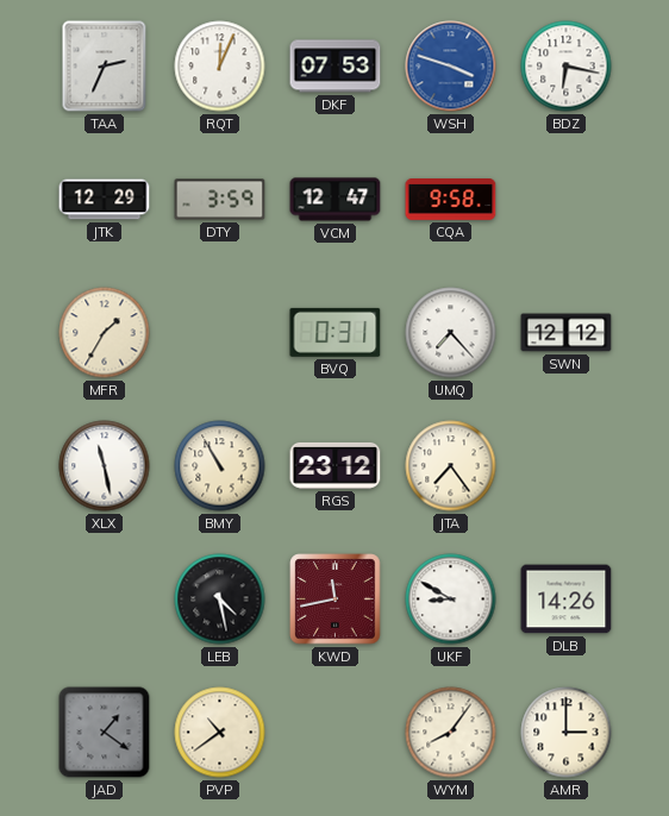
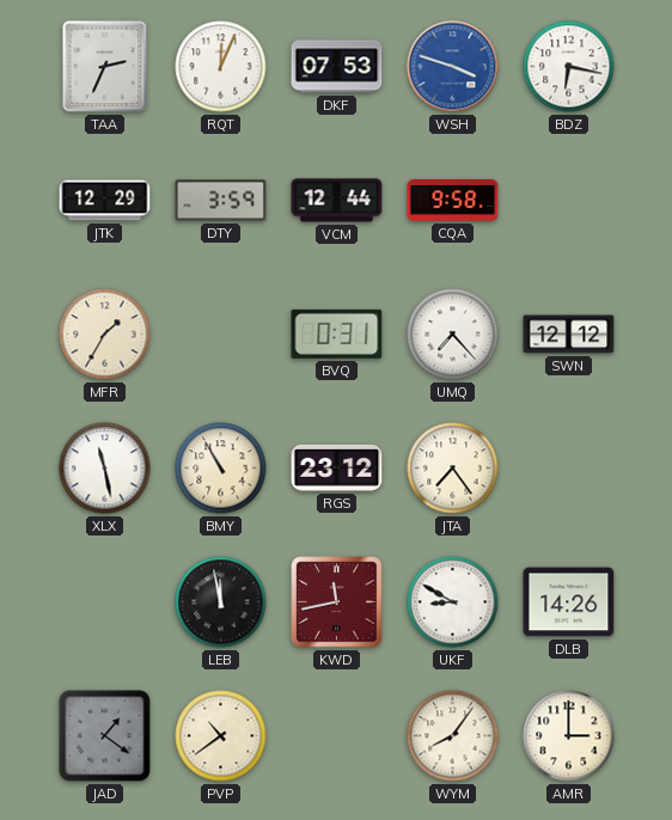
VCM: 12:47 -> 12:44
LEB: 4:28 -> 11:58
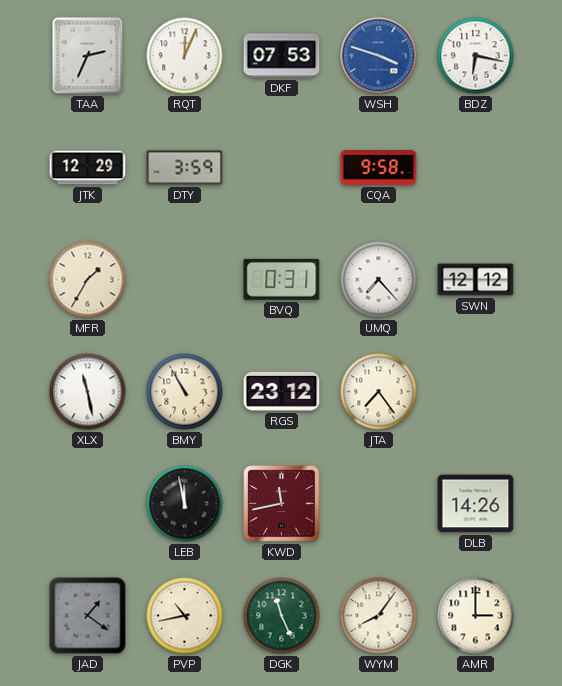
VCM: 12:44 -> none
UKF: 8:50 -> none
PVP: 10:39 -> 10:43
DGK: none -> 11:26
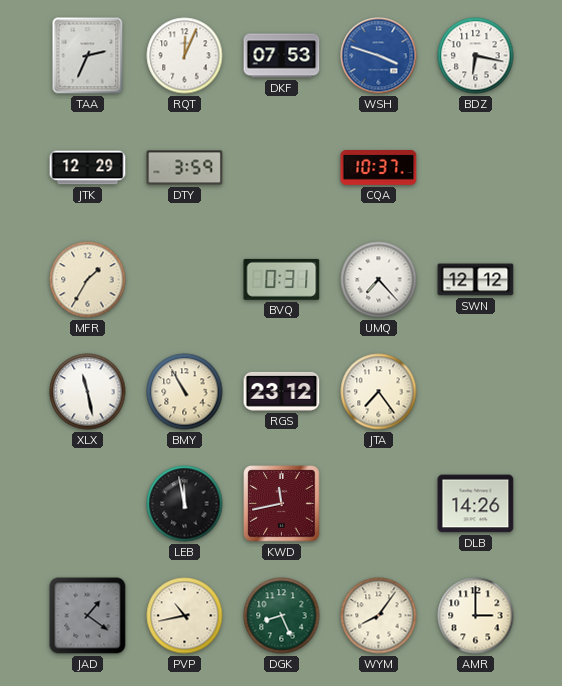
CQA: 9:58 -> 10:37
DGK: 11:26 -> 8:26
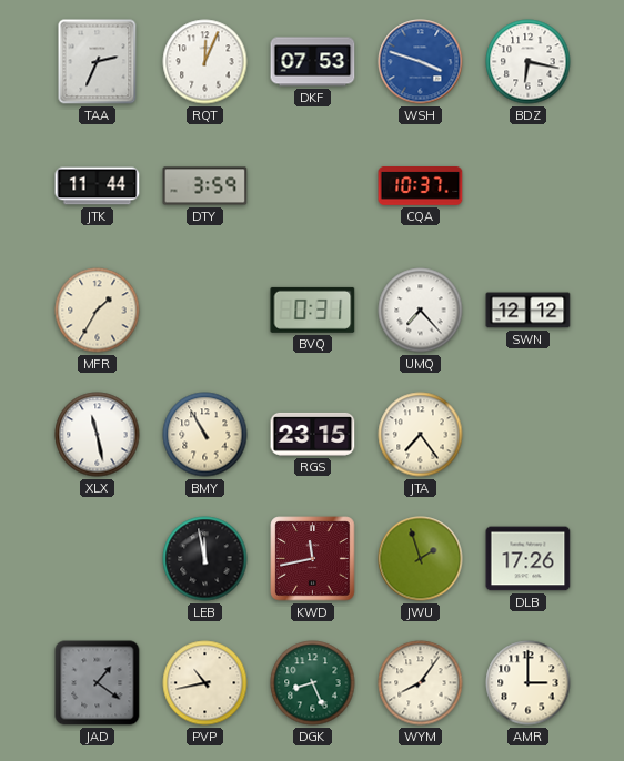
JTK: 12:29 -> 11:44
RGS: 23:12 -> 23:15
JWU: none -> 1:57
DLB: 14:26 -> 17:26
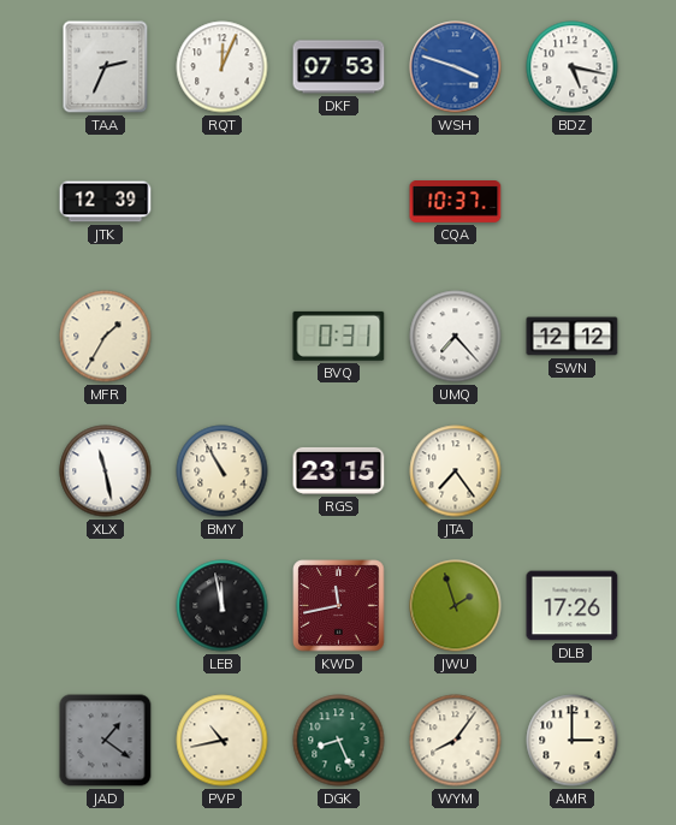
BDZ: 6:17 -> 5:17
JTK: 11:44 -> 12:39
DTY: 3:59 -> none
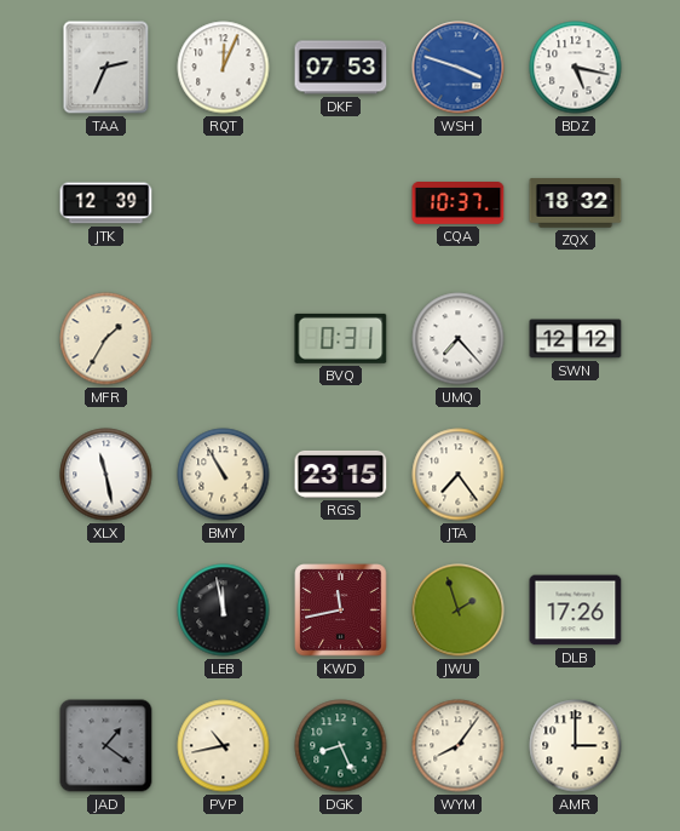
ZQX: none -> 18:32
